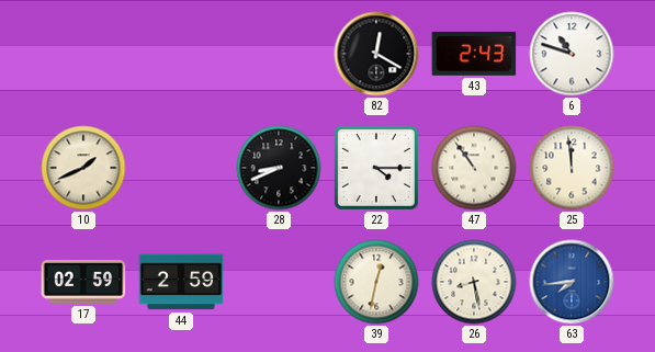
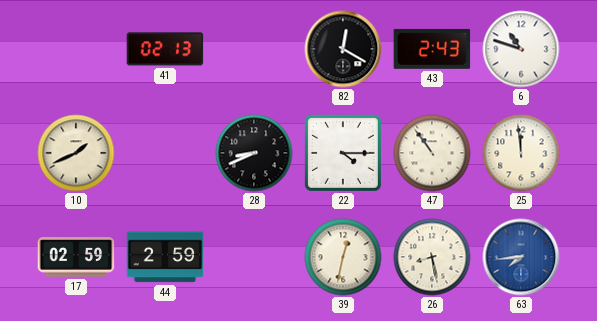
41: none -> 02:13
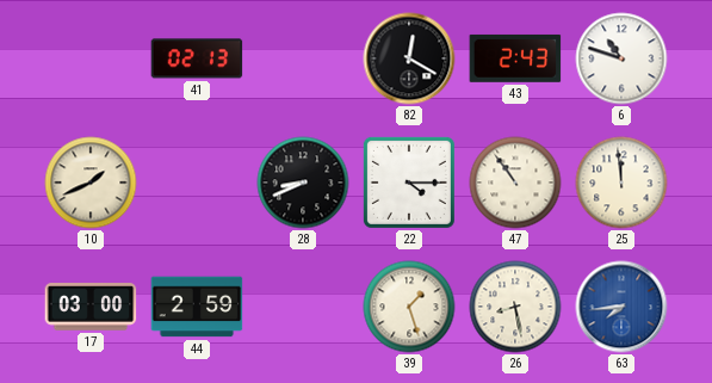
17: 02:59 -> 03:00
39: 12:32 -> 1:27
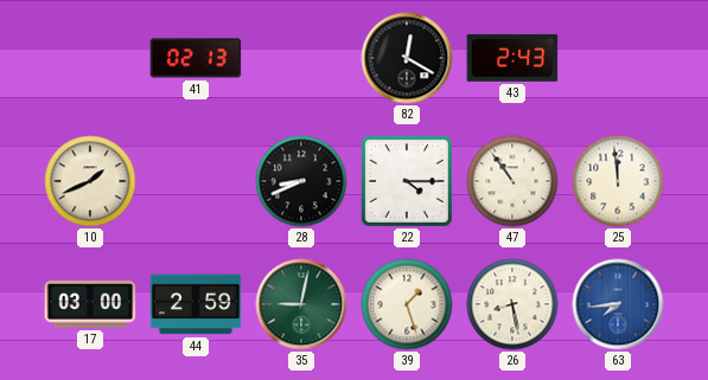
6: 10:48 -> none
35: none -> 9:02
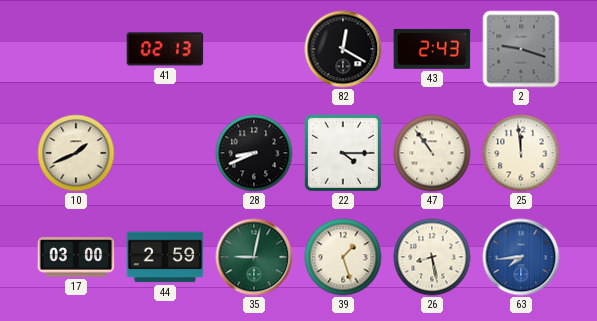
2: none -> 9:18
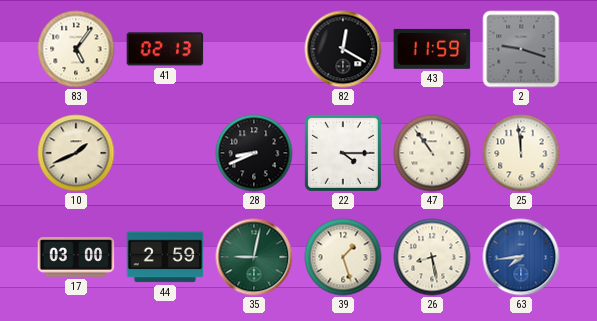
83: none -> 5:06
43: 2:43 -> 11:59
